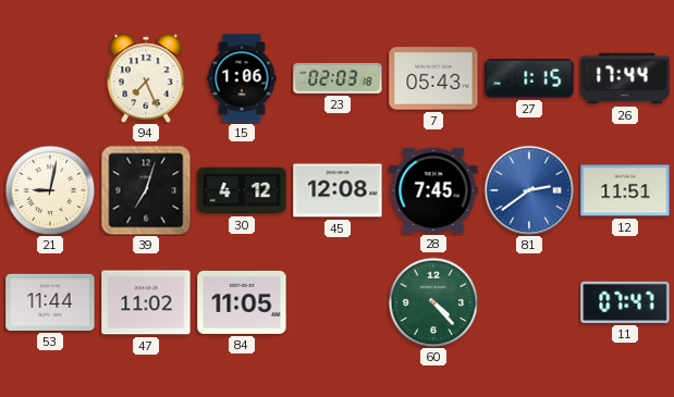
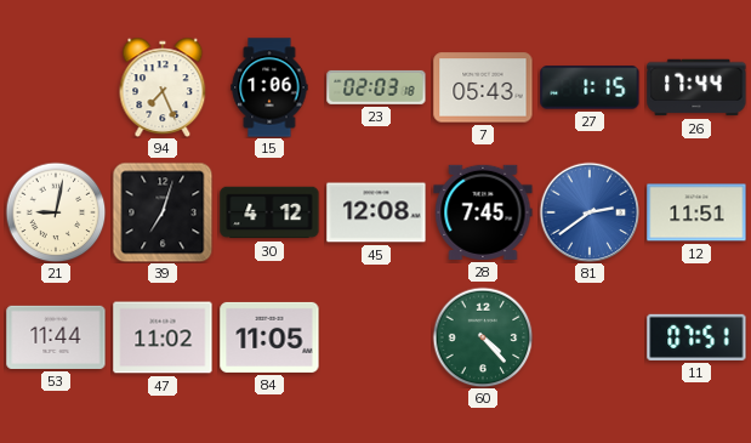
11: 07:47 -> 07:51
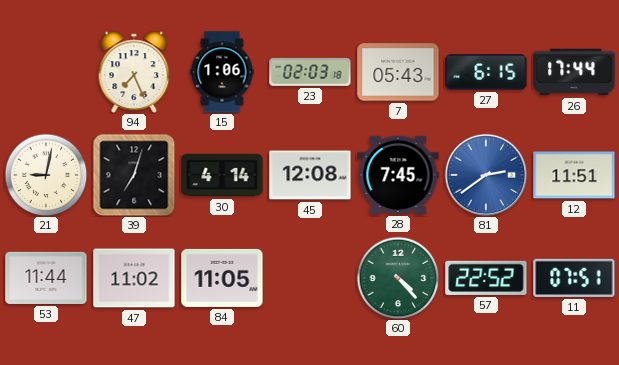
27: 1:15 -> 6:15
30: 4:12 -> 4:14
57: none -> 22:52
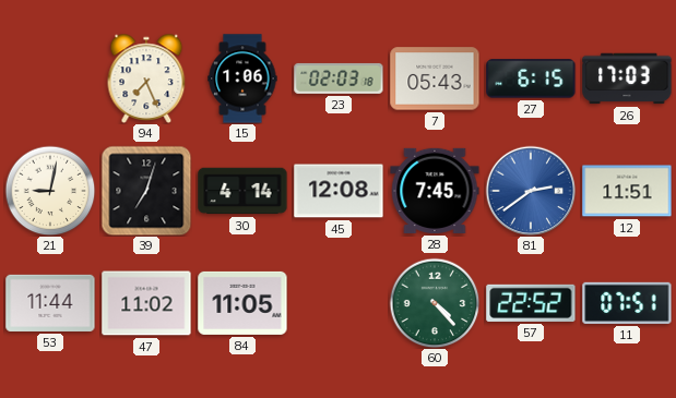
26: 17:44 -> 17:03
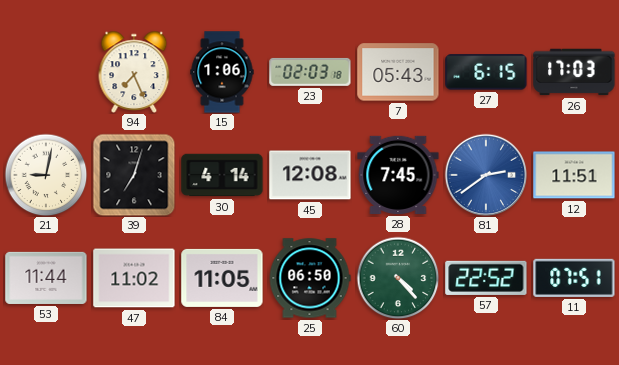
25: none -> 06:50
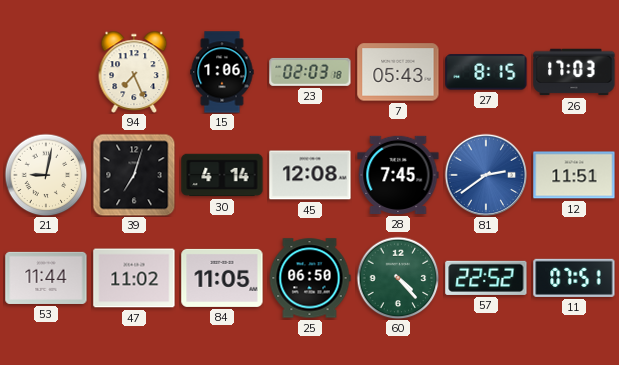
27: 6:15 -> 8:15
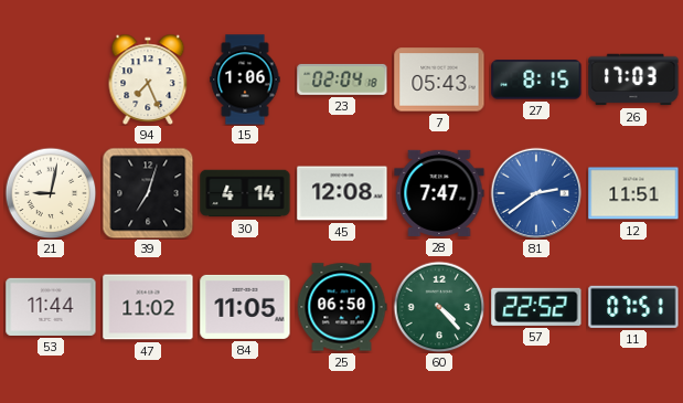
23: 02:03 -> 02:04
28: 7:45 -> 7:47
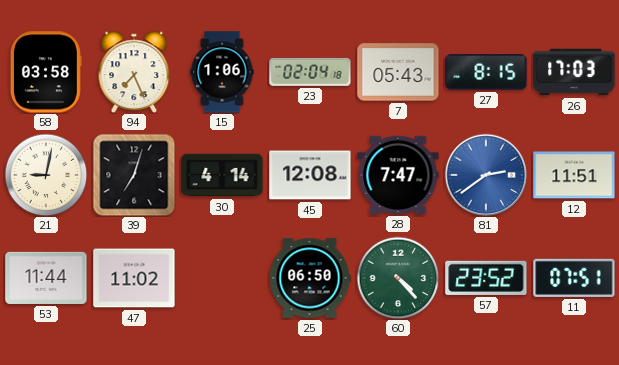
58: none -> 03:58
84: 11:05 -> none
57: 22:52 -> 23:52
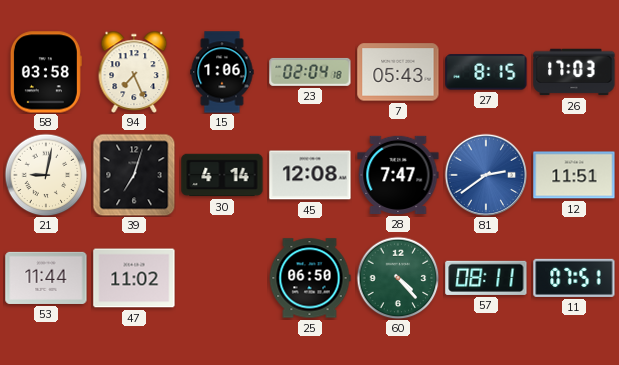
57: 23:52 -> 08:11
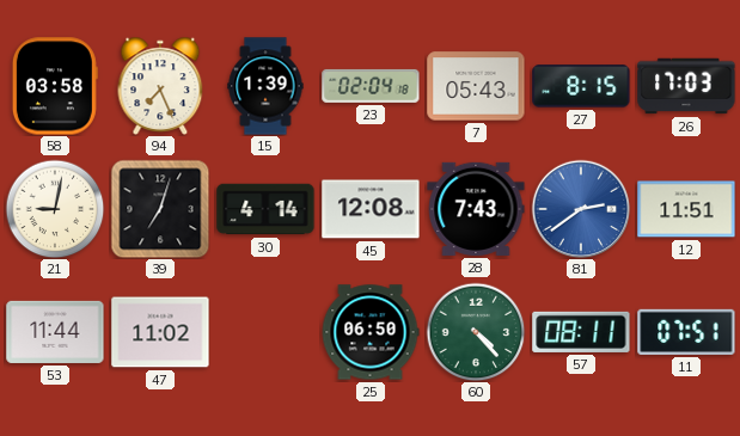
15: 1:06 -> 1:39
28: 7:47 -> 7:43
